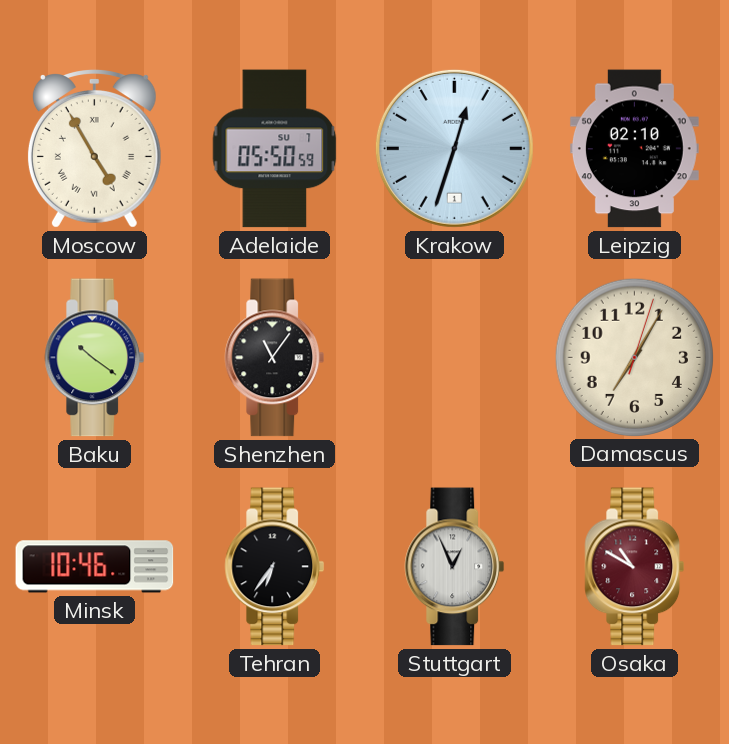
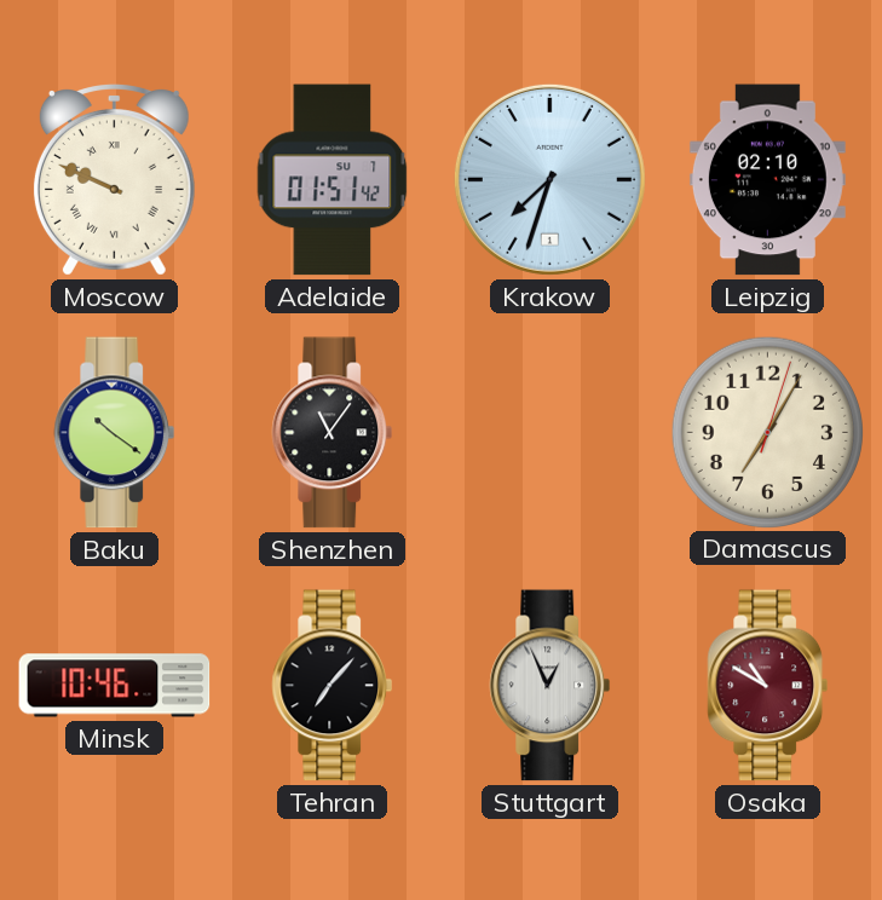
Moscow: 4:55 -> 9:49
Adelaide: 05:50 -> 01:51
Krakow: 12:33 -> 7:33
Tehran: 6:36 -> 7:07
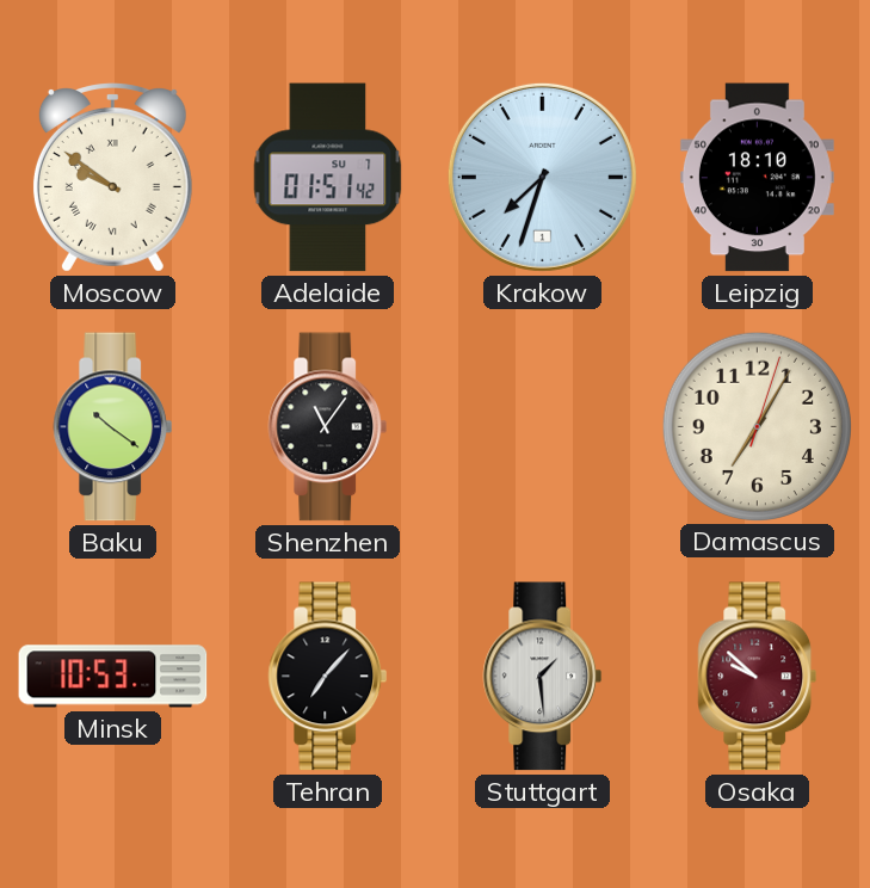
Moscow: 9:49 -> 9:51
Leipzig: 02:10 -> 18:10
Minsk: 10:46 -> 10:53
Stuttgart: 12:56 -> 1:29
Osaka: 10:50 -> 9:52
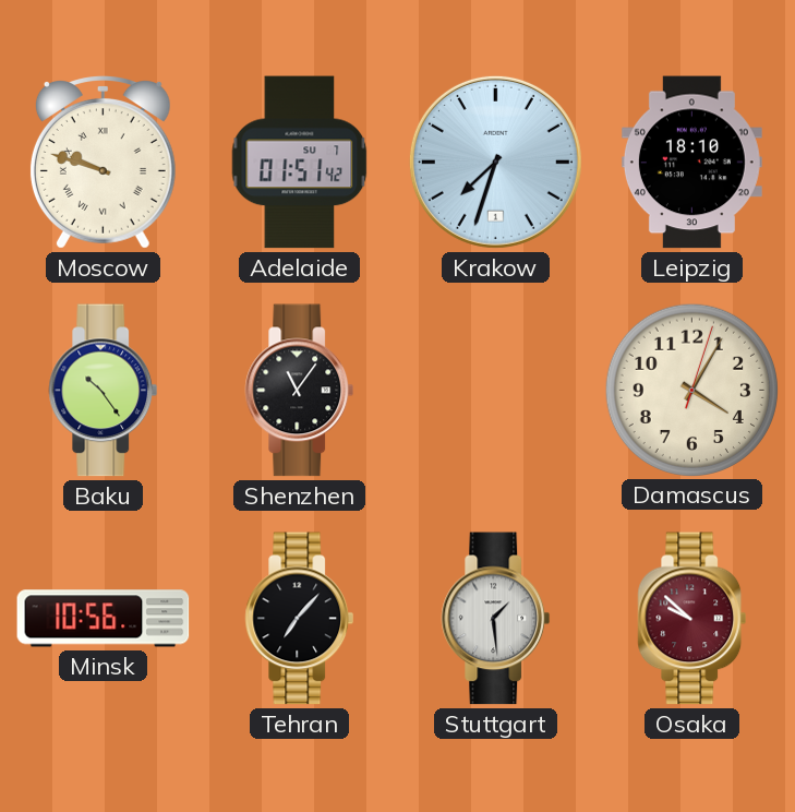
Moscow: 9:51 -> 9:48
Baku: 10:21 -> 10:24
Damascus: 7:05 -> 4:05
Minsk: 10:53 -> 10:56
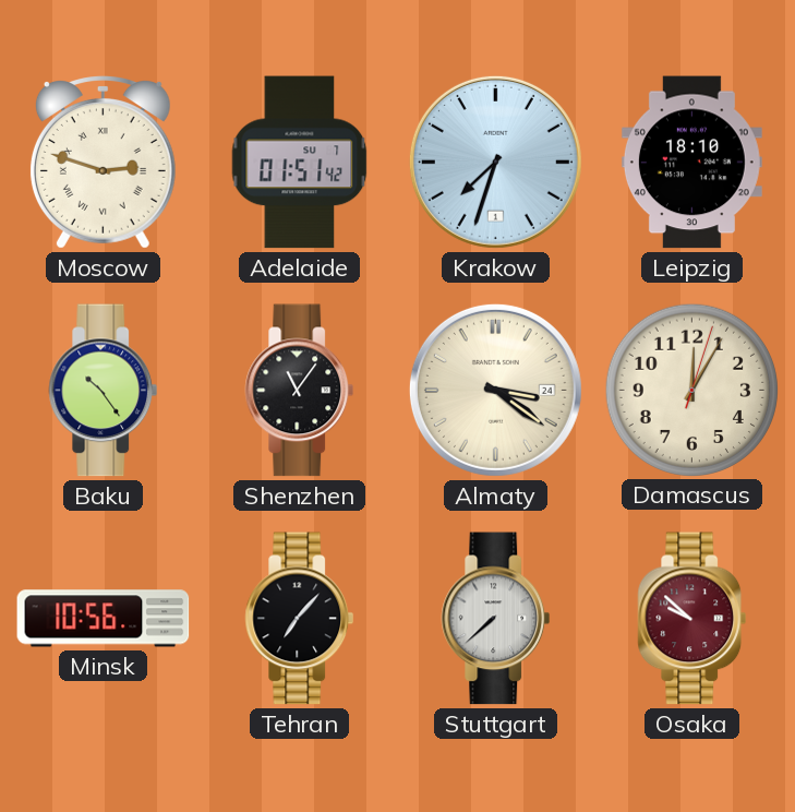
Moscow: 9:48 -> 2:48
Almaty: none -> 3:21
Damascus: 4:05 -> 12:05
Stuttgart: 1:29 -> 7:38
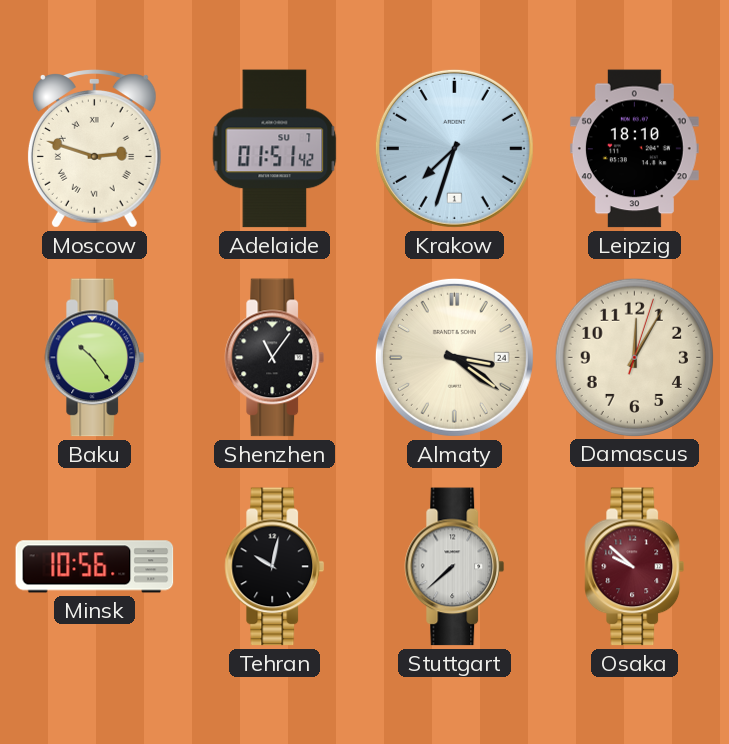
Tehran: 7:07 -> 10:02
